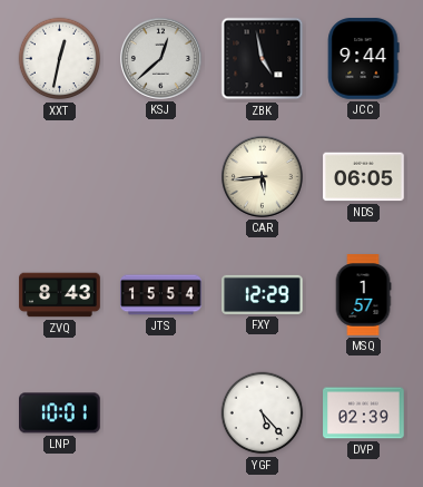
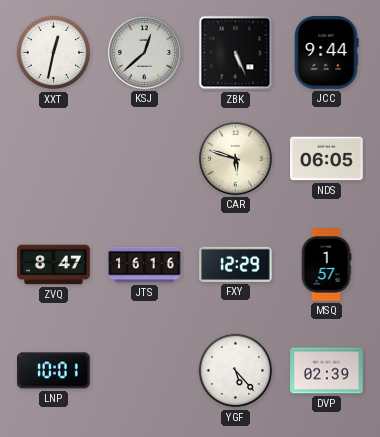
ZBK: 4:58 -> 5:26
CAR: 5:44 -> 5:48
ZVQ: 8:43 -> 8:47
JTS: 15:54 -> 16:16
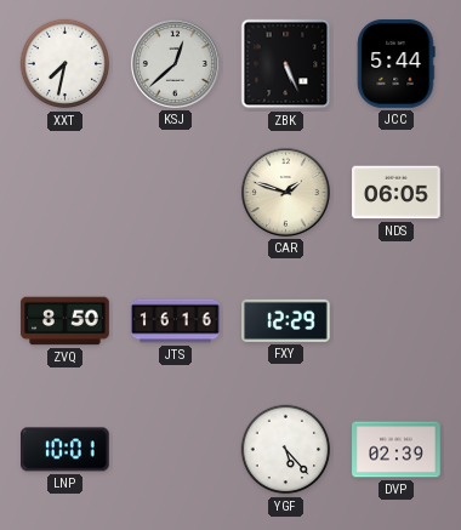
XXT: 12:32 -> 7:32
JCC: 9:44 -> 5:44
CAR: 5:48 -> 1:48
ZVQ: 8:47 -> 8:50
MSQ: 1:57 -> none
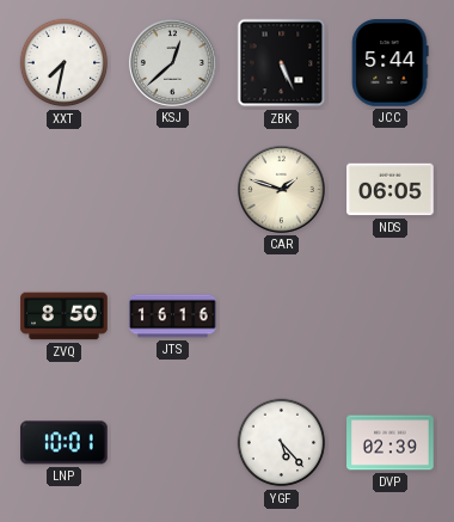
FXY: 12:29 -> none
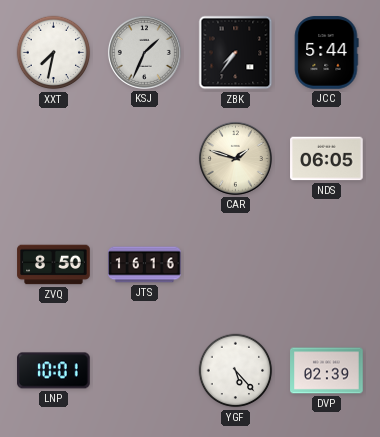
KSJ: 12:38 -> 1:34
ZBK: 5:26 -> 7:36
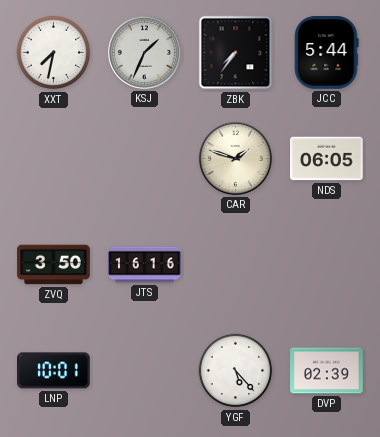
ZVQ: 8:50 -> 3:50
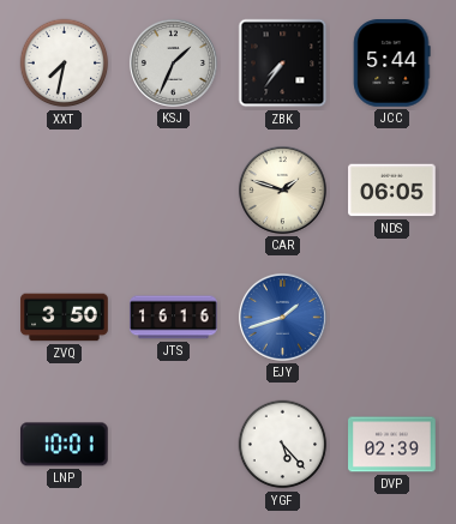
EJY: none -> 1:42
